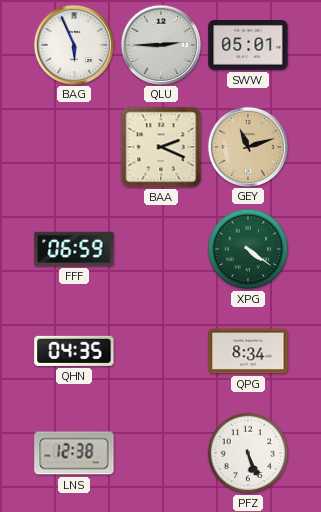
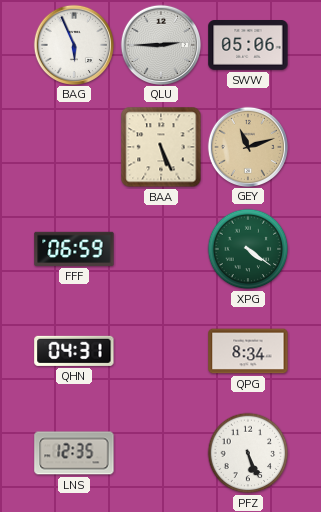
SWW: 05:01 -> 05:06
BAA: 2:19 -> 5:26
QHN: 04:35 -> 04:31
LNS: 12:38 -> 12:35
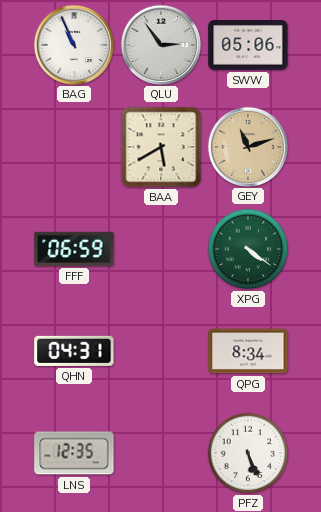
BAG: 5:56 -> 10:56
QLU: 2:45 -> 2:54
BAA: 5:26 -> 5:40
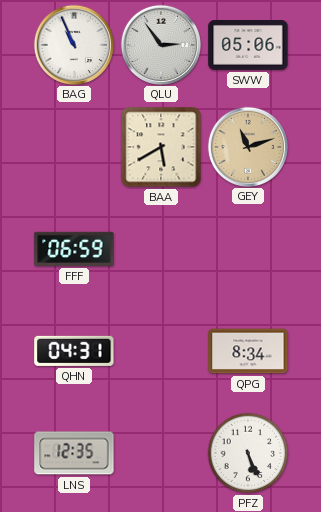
XPG: 4:21 -> none
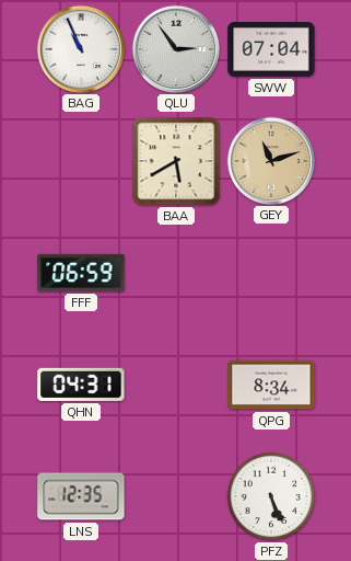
SWW: 05:06 -> 07:04
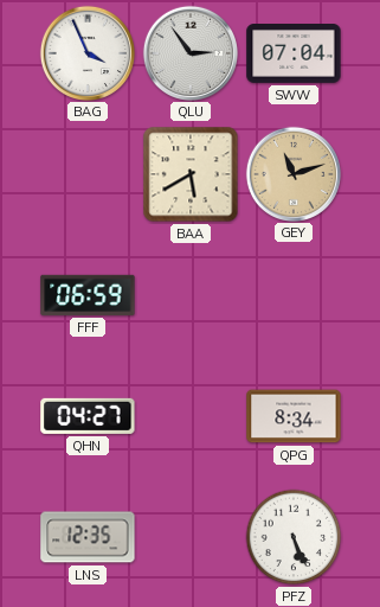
BAG: 10:56 -> 3:56
QHN: 04:31 -> 04:27
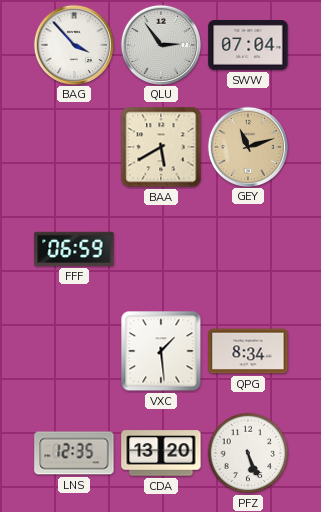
BAG: 3:56 -> 3:53
QHN: 04:27 -> none
VXC: none -> 1:29
CDA: none -> 13:20
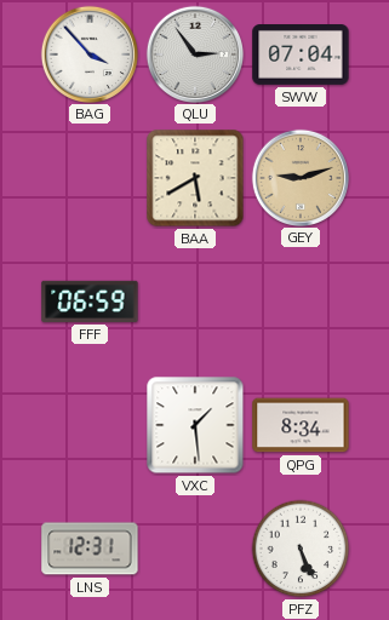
GEY: 11:12 -> 9:12
LNS: 12:35 -> 12:31
CDA: 13:20 -> none
